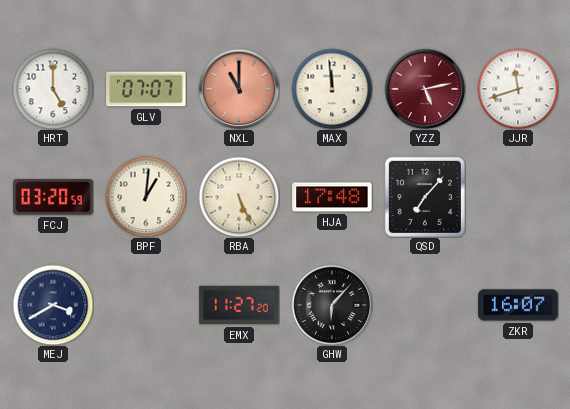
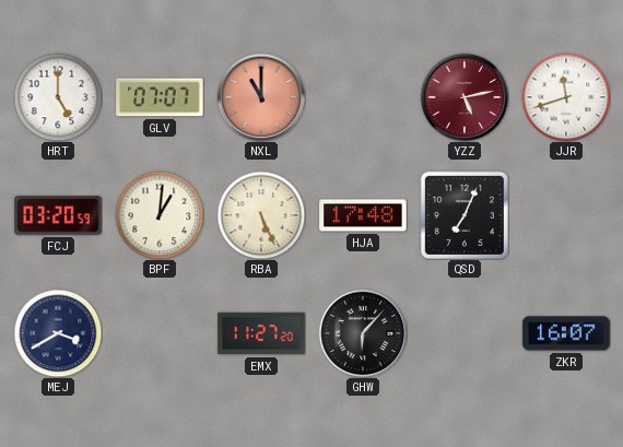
MAX: 11:59 -> none
QSD: 7:07 -> 7:04
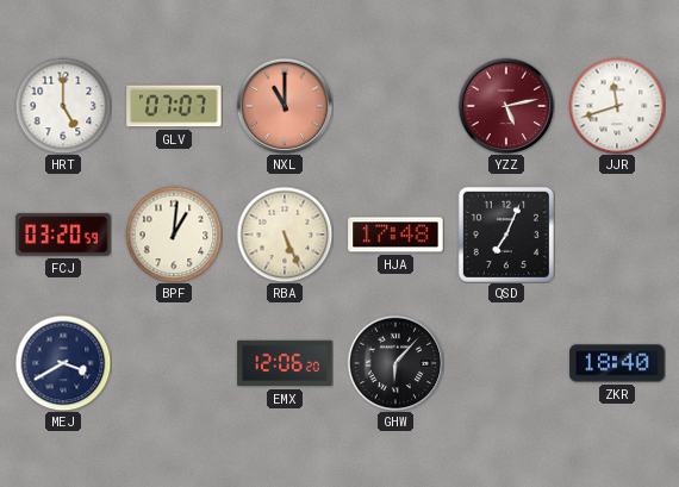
EMX: 11:27 -> 12:06
ZKR: 16:07 -> 18:40
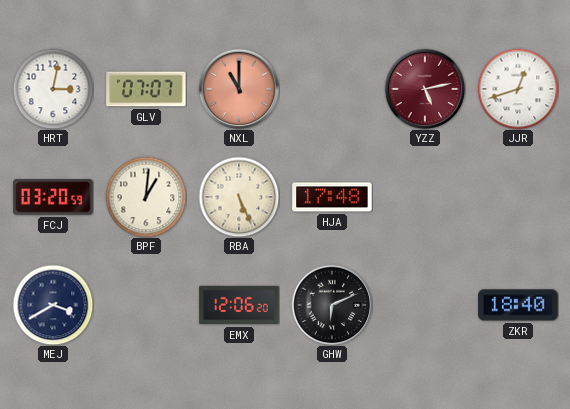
HRT: 5:00 -> 3:02
JJR: 11:42 -> 12:42
QSD: 7:04 -> none
GHW: 6:07 -> 6:11
